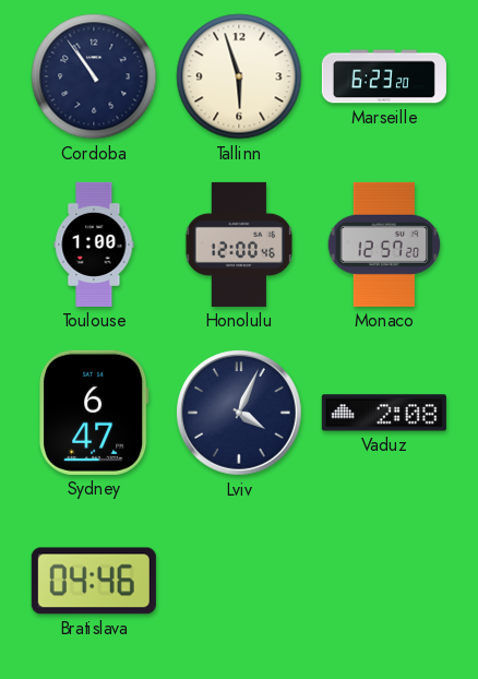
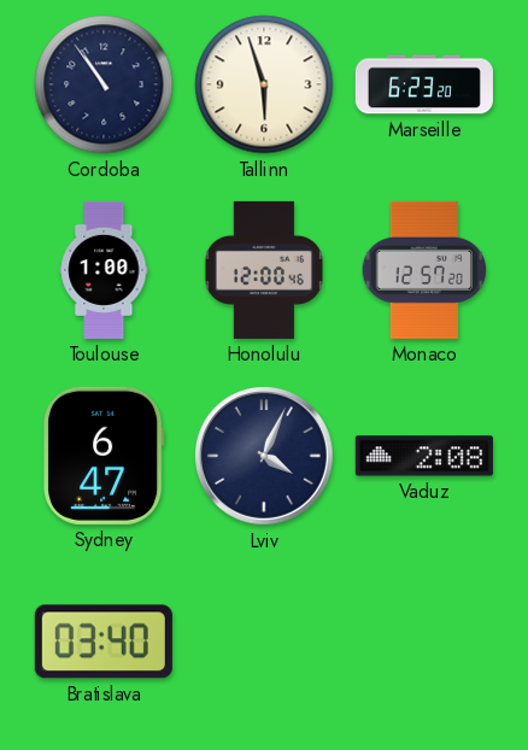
Bratislava: 04:46 -> 03:40
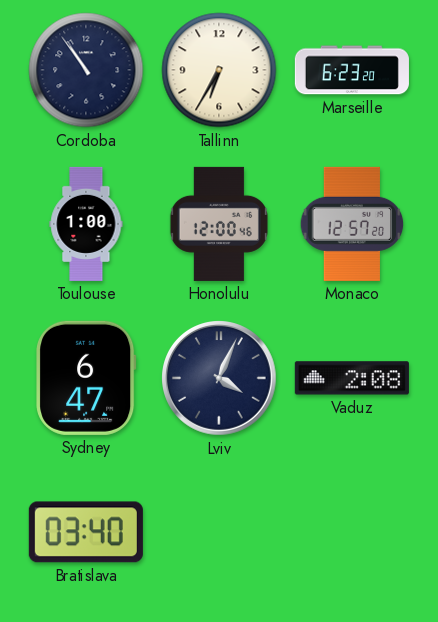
Tallinn: 5:57 -> 6:35
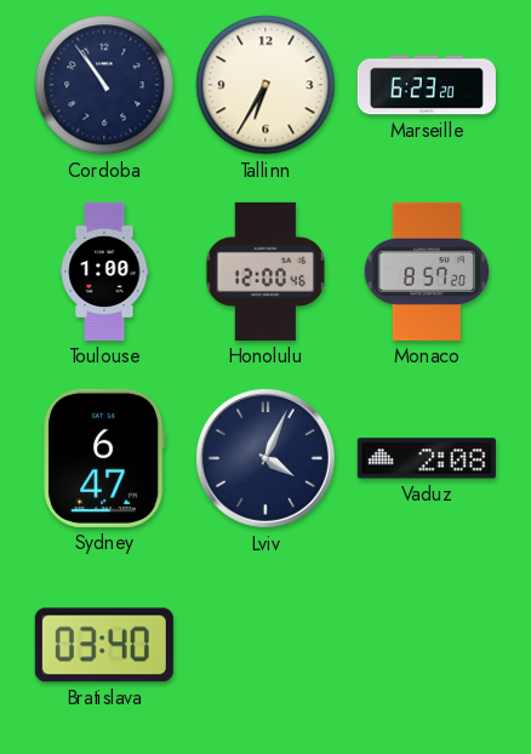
Monaco: 12:57 -> 8:57
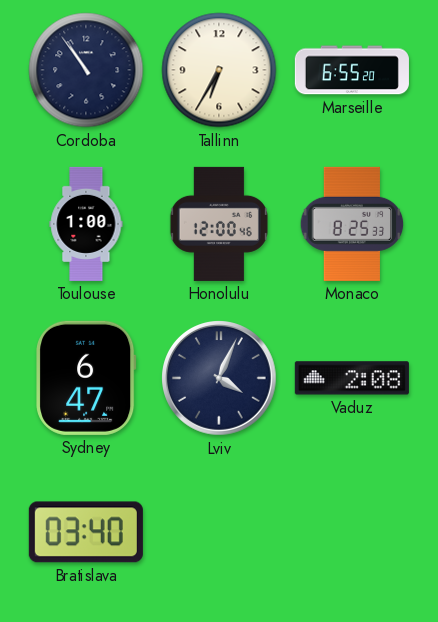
Marseille: 6:23 -> 6:55
Monaco: 8:57 -> 8:25
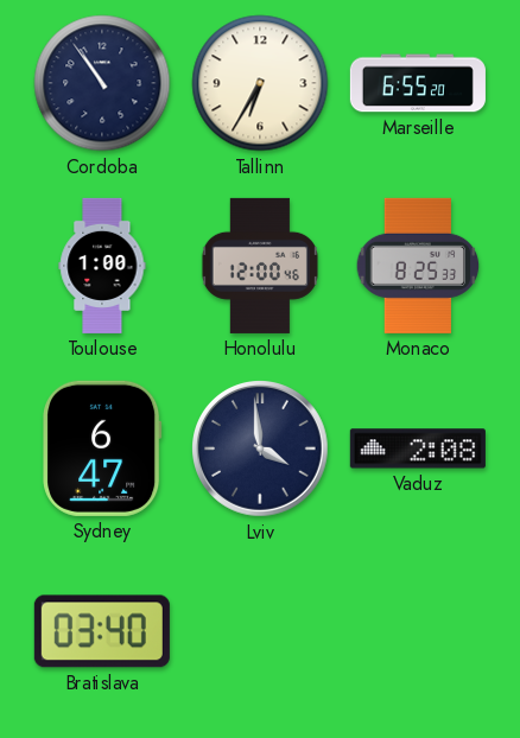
Lviv: 4:04 -> 3:59
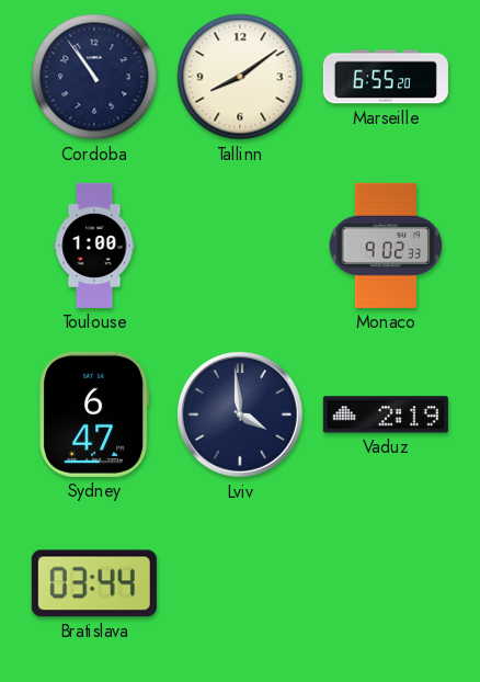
Tallinn: 6:35 -> 8:09
Honolulu: 12:00 -> none
Monaco: 8:25 -> 9:02
Vaduz: 2:08 -> 2:19
Bratislava: 03:40 -> 03:44
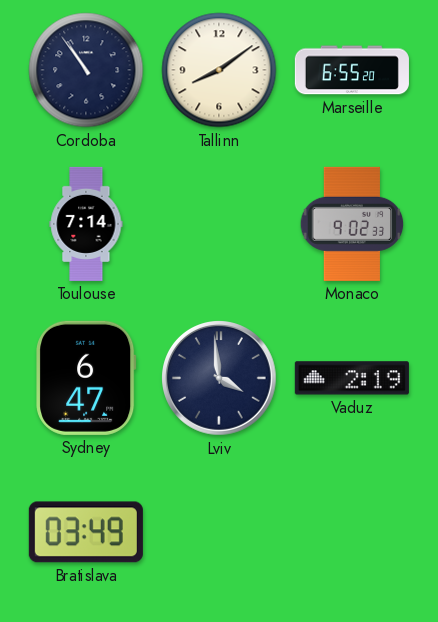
Toulouse: 1:00 -> 7:14
Bratislava: 03:44 -> 03:49
